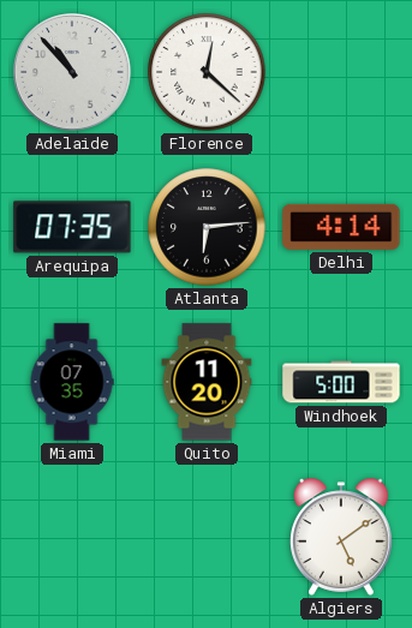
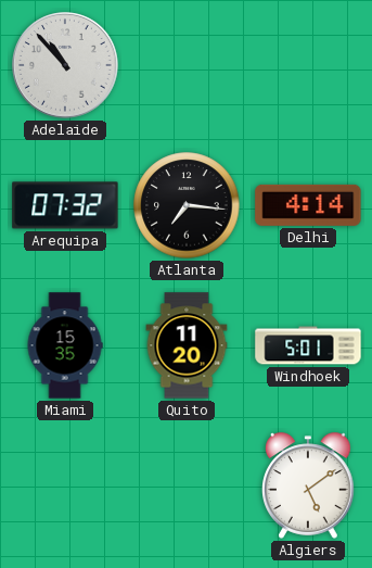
Florence: 12:22 -> none
Arequipa: 07:35 -> 07:32
Atlanta: 6:14 -> 7:16
Miami: 07:35 -> 15:35
Windhoek: 5:00 -> 5:01
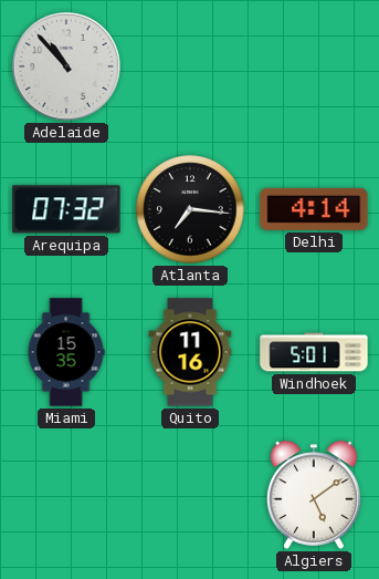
Quito: 11:20 -> 11:16
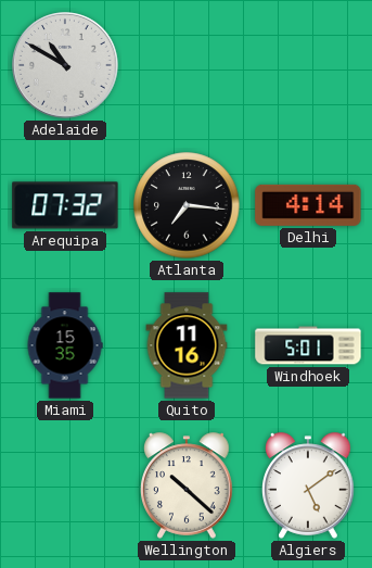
Adelaide: 10:53 -> 10:50
Wellington: none -> 10:22
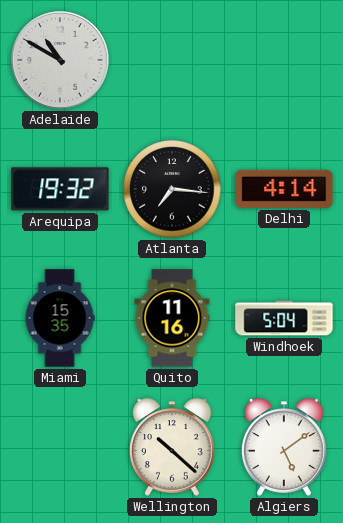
Arequipa: 07:32 -> 19:32
Windhoek: 5:01 -> 5:04
